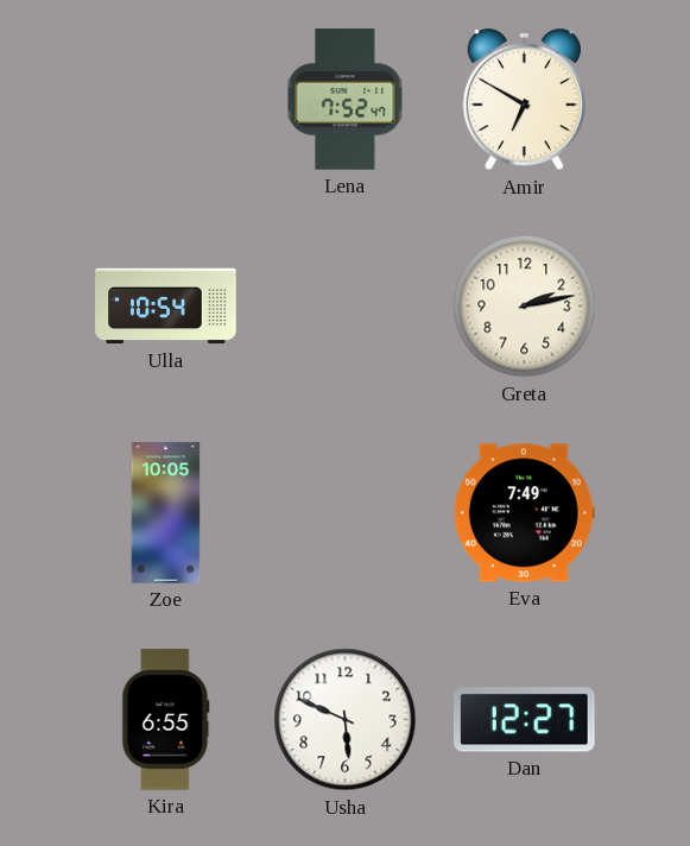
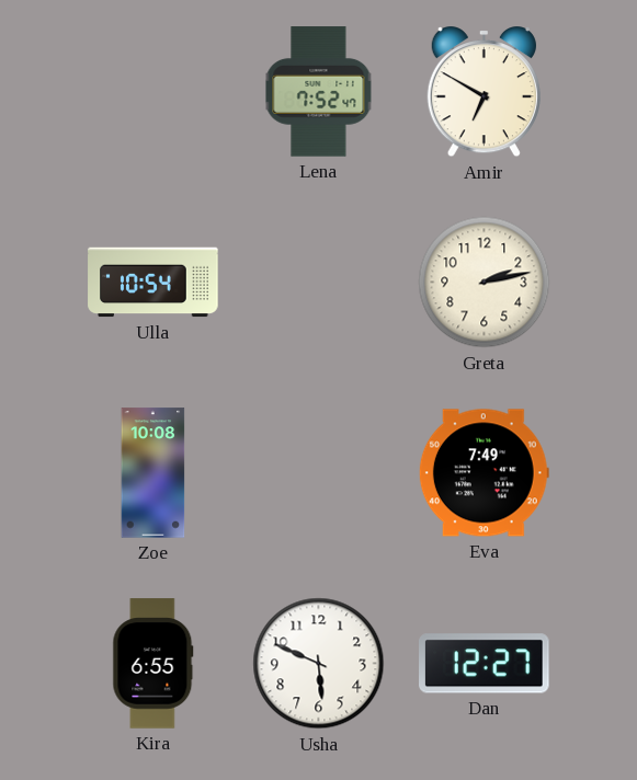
Zoe: 10:05 -> 10:08
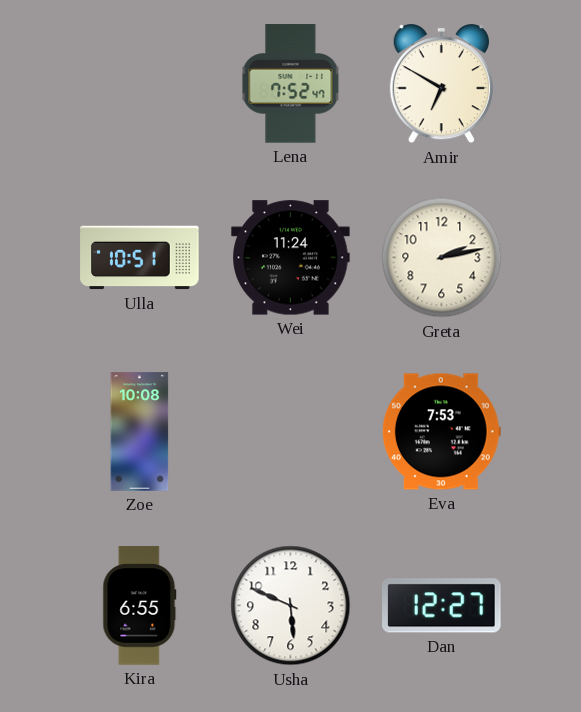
Ulla: 10:54 -> 10:51
Wei: none -> 11:24
Eva: 7:49 -> 7:53
